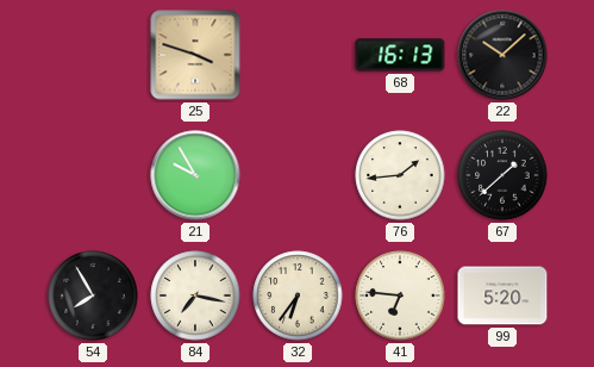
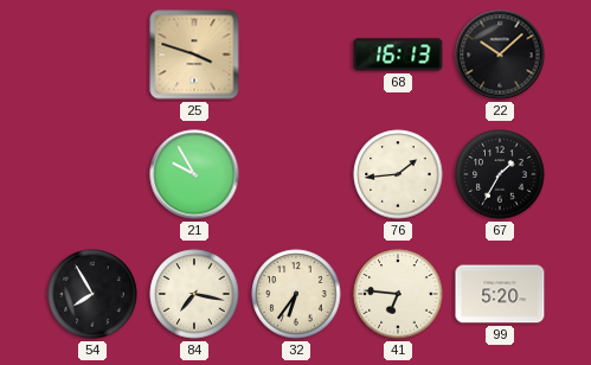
67: 1:38 -> 1:35
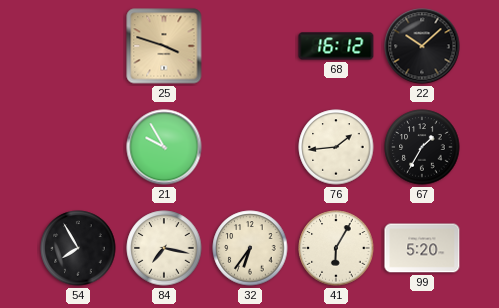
68: 16:13 -> 16:12
41: 6:46 -> 6:05
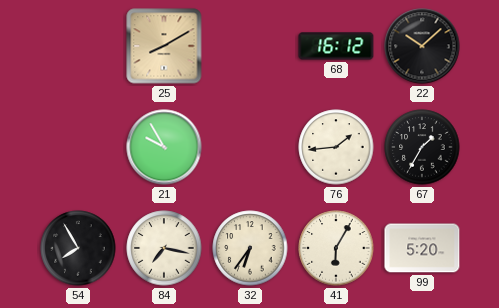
25: 3:48 -> 8:10
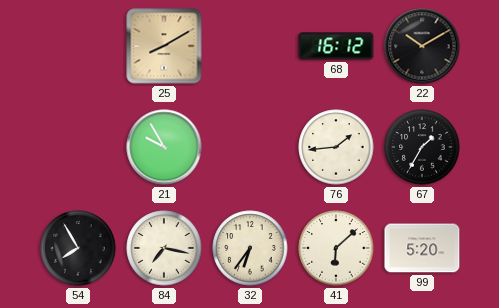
22: 10:08 -> 10:10
41: 6:05 -> 6:08
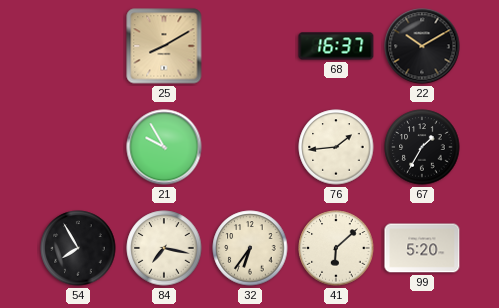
68: 16:12 -> 16:37
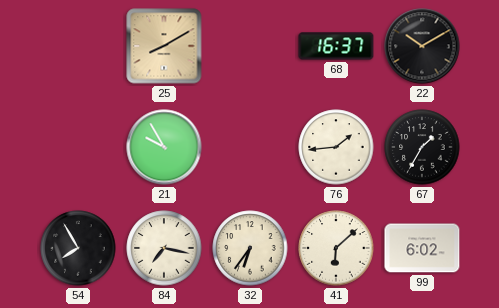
99: 5:20 -> 6:02
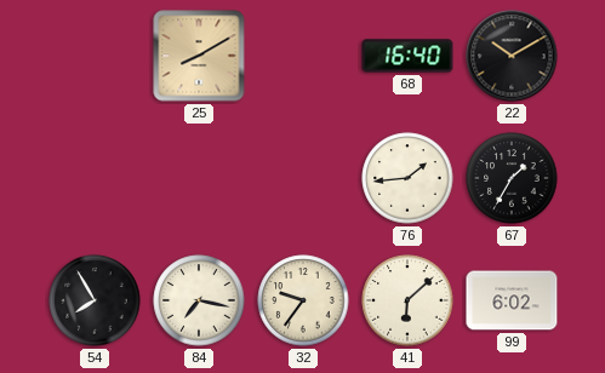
68: 16:37 -> 16:40
21: 9:55 -> none
32: 6:36 -> 9:36
